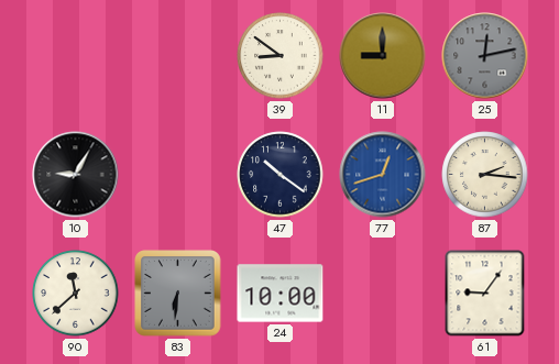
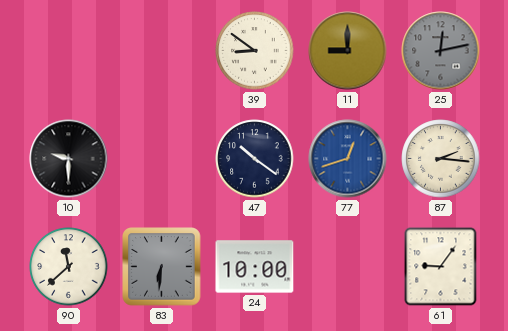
10: 9:05 -> 9:30
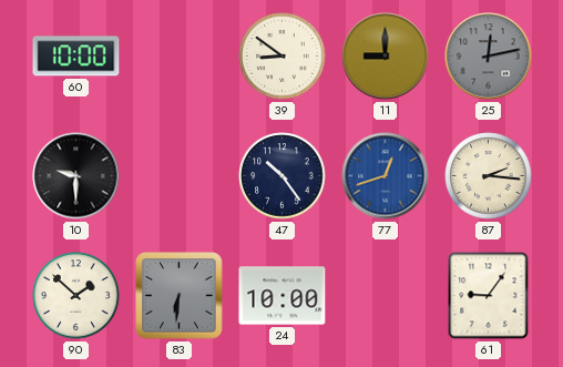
60: none -> 10:00
47: 10:21 -> 10:24
90: 11:38 -> 1:52
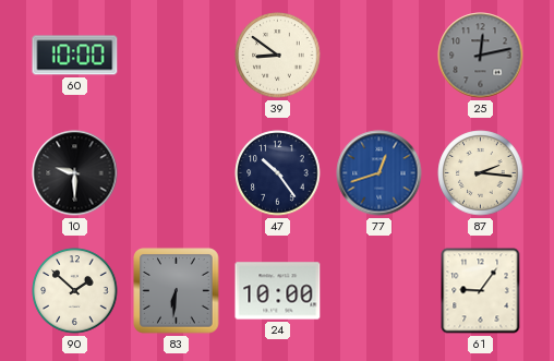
11: 9:00 -> none
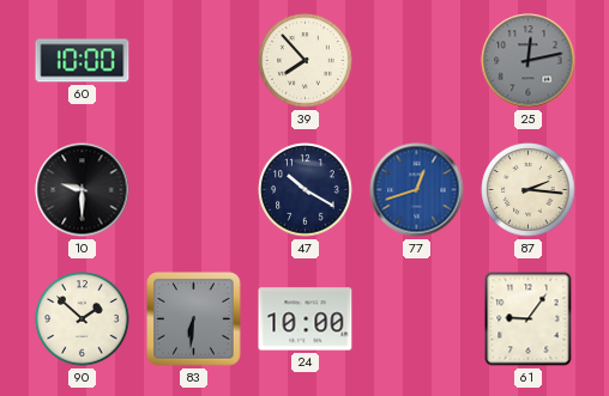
39: 8:51 -> 7:53
47: 10:24 -> 10:20
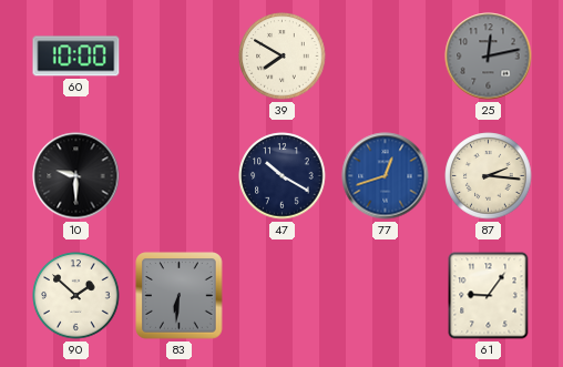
39: 7:53 -> 7:50
24: 10:00 -> none
